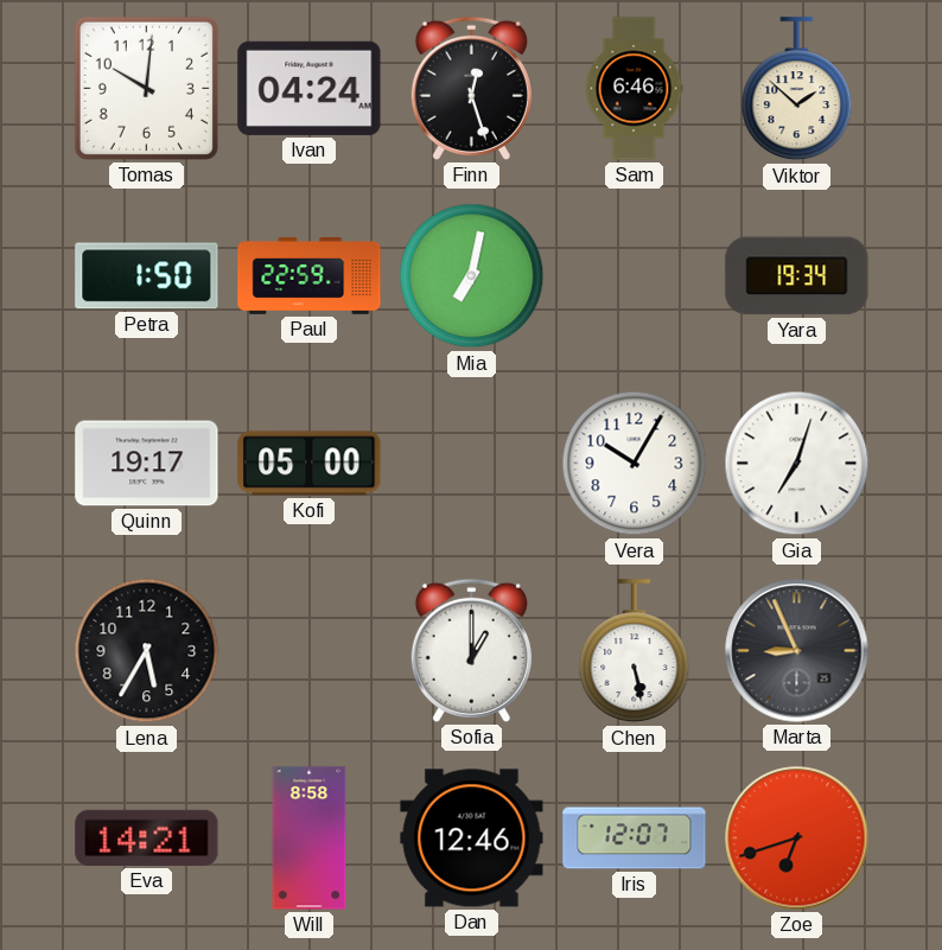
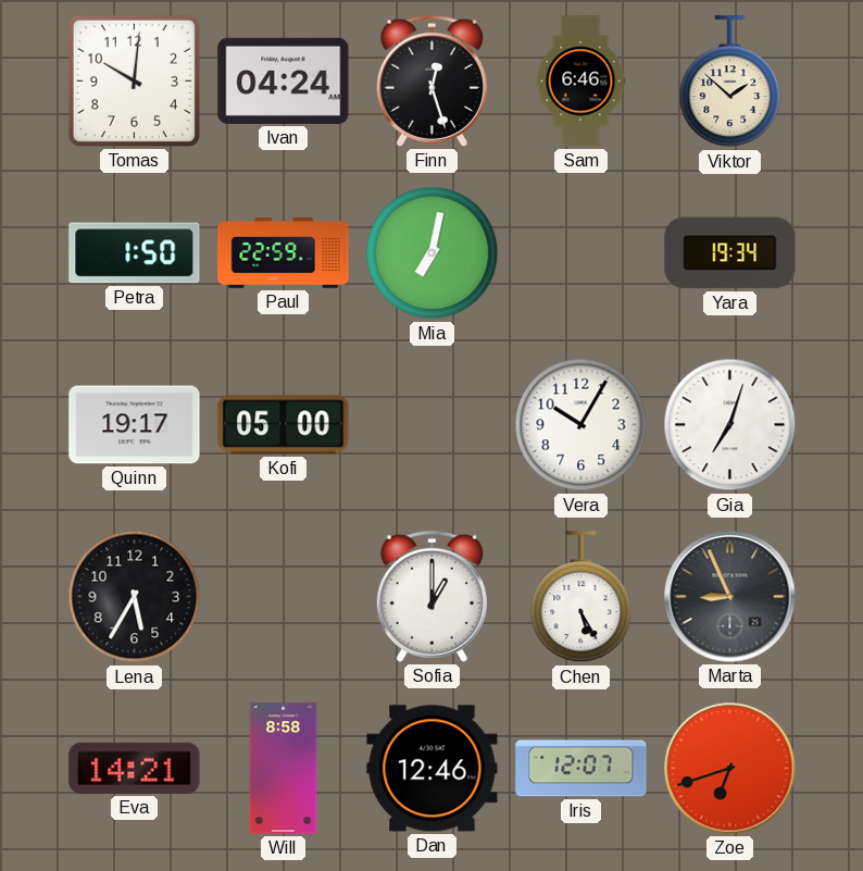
Chen: 5:28 -> 5:25
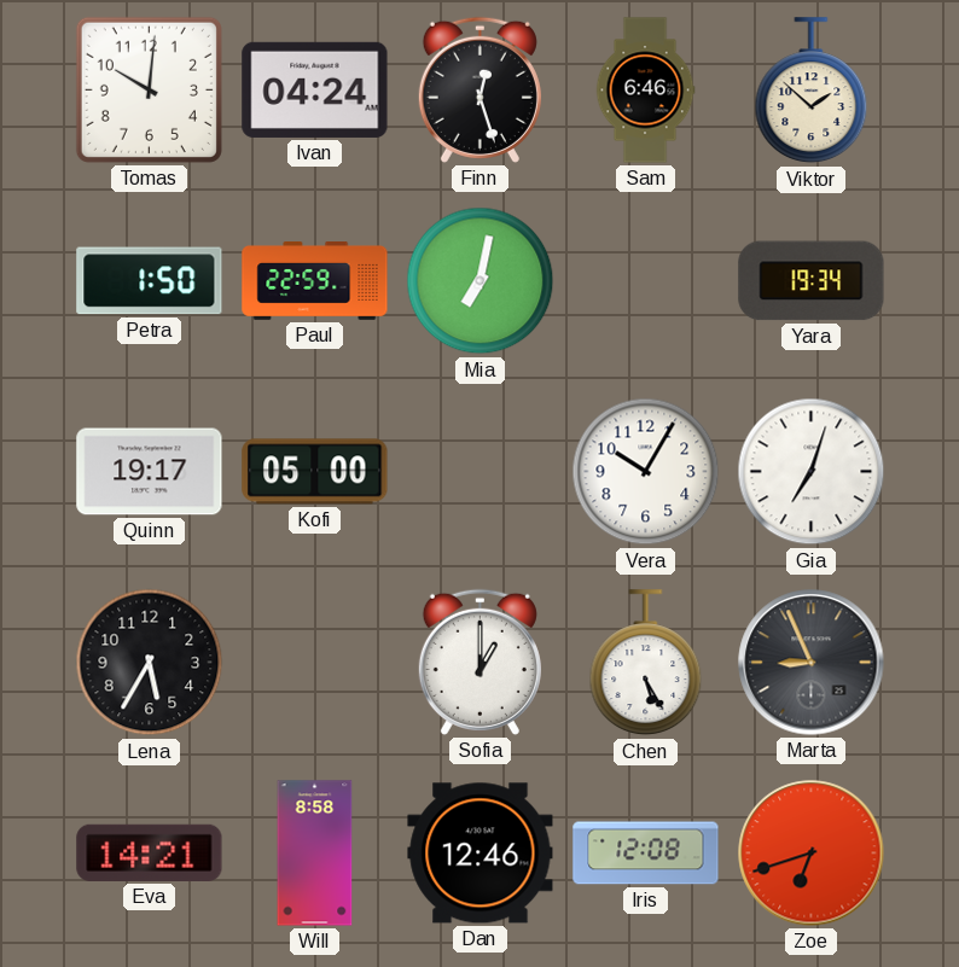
Iris: 12:07 -> 12:08
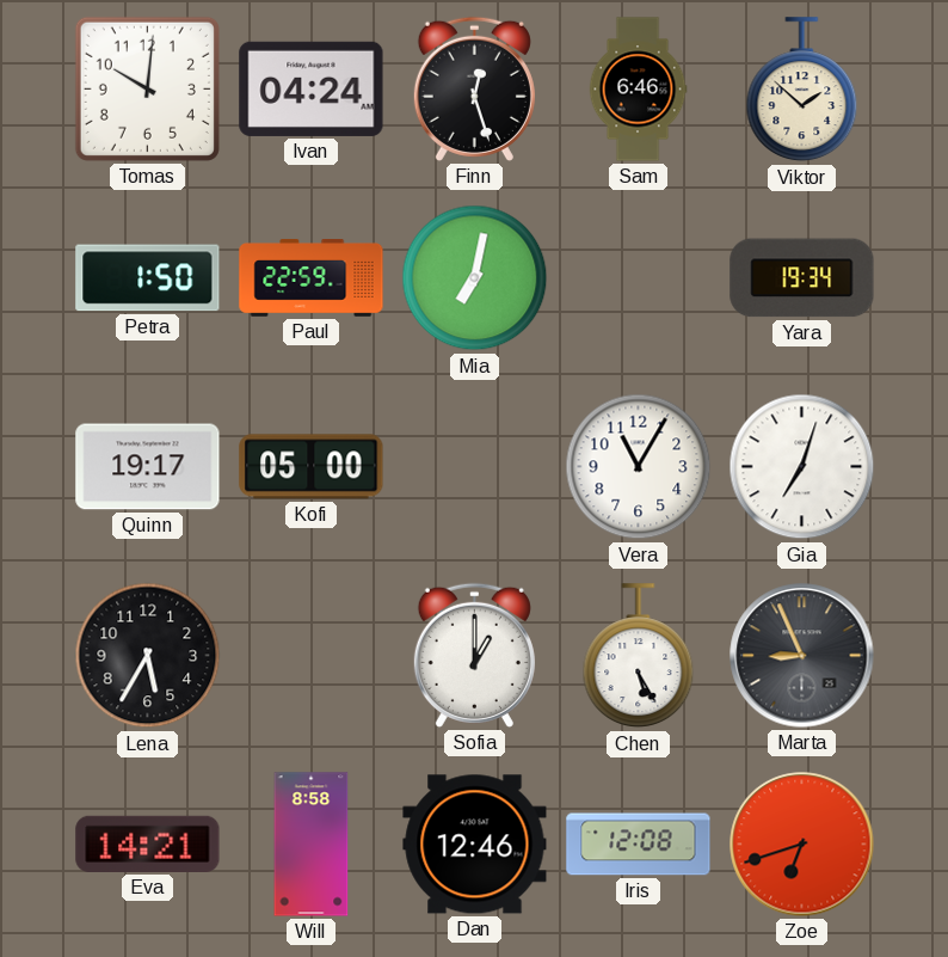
Vera: 10:05 -> 11:05
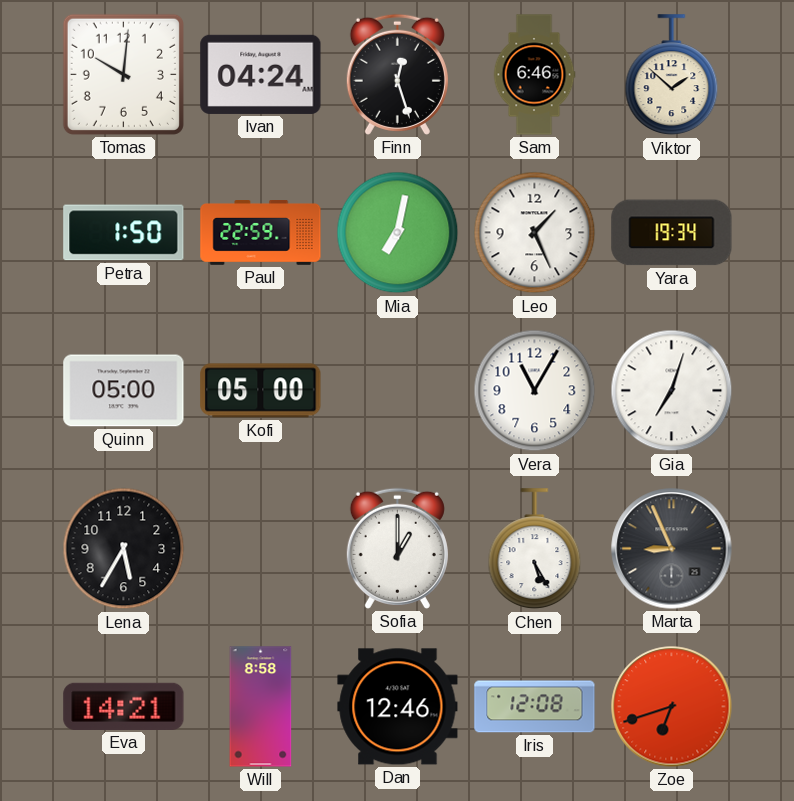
Leo: none -> 1:26
Quinn: 19:17 -> 05:00
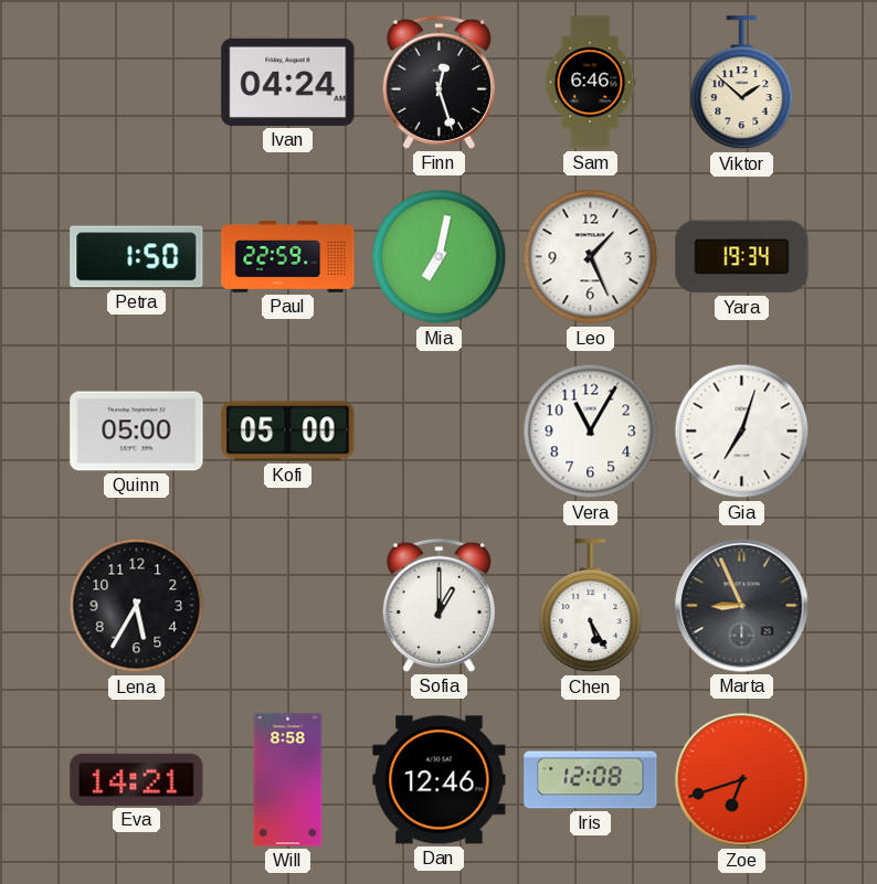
Tomas: 10:01 -> none
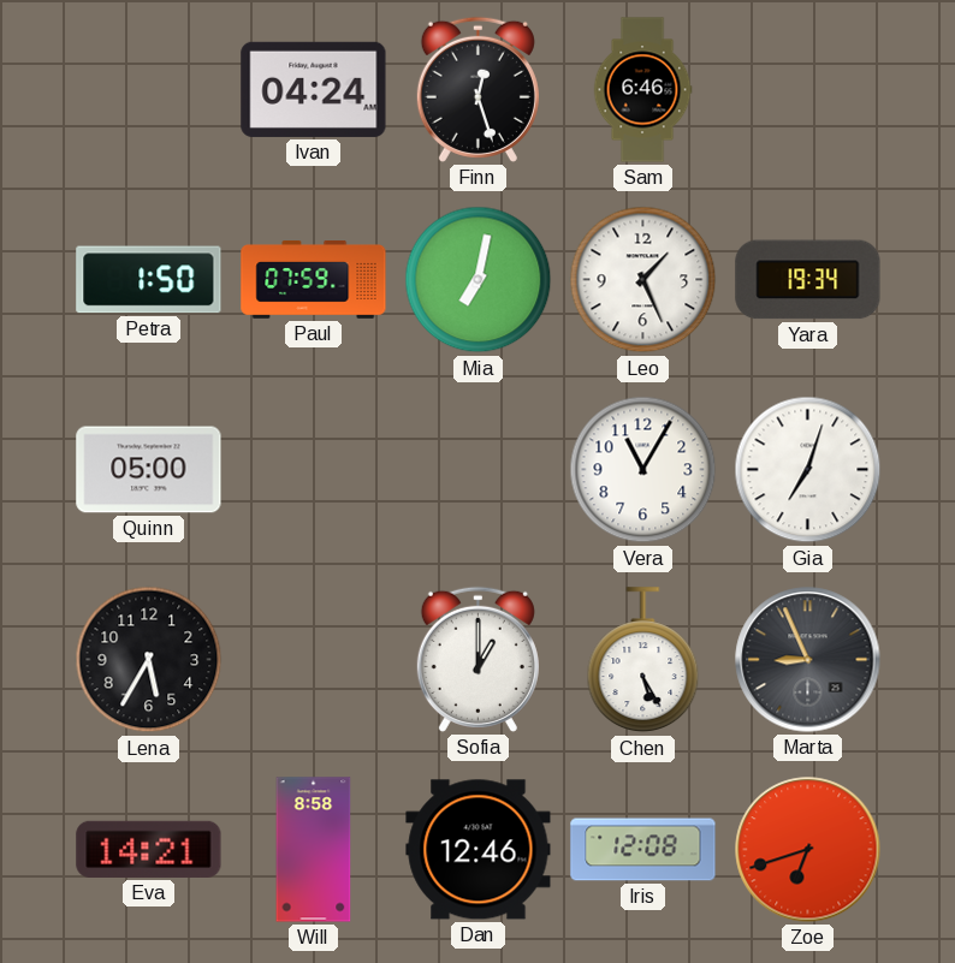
Viktor: 1:52 -> none
Paul: 22:59 -> 07:59
Kofi: 05:00 -> none
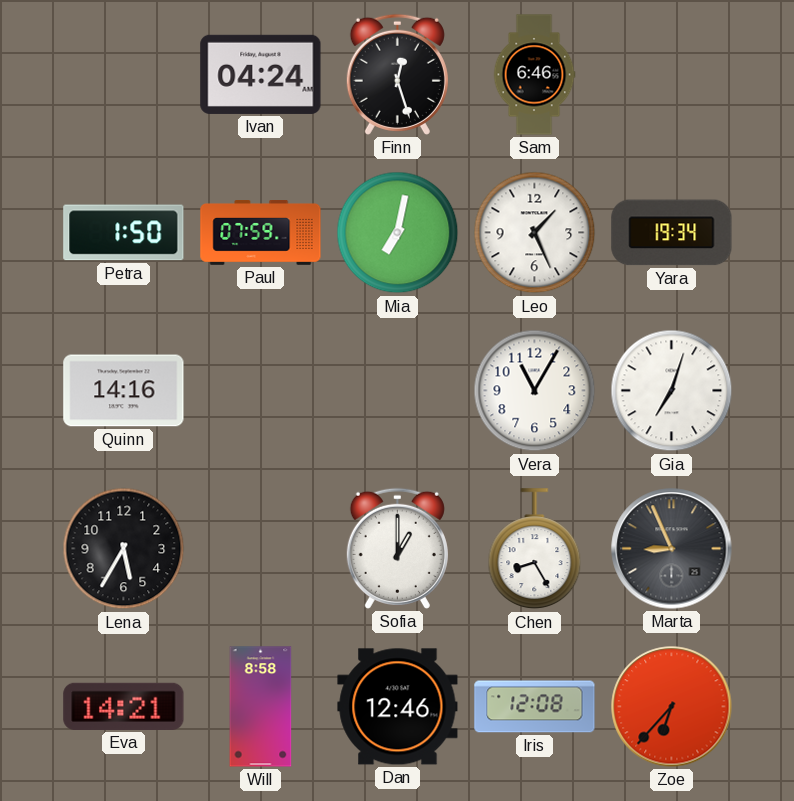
Quinn: 05:00 -> 14:16
Chen: 5:25 -> 8:25
Zoe: 6:42 -> 6:37
